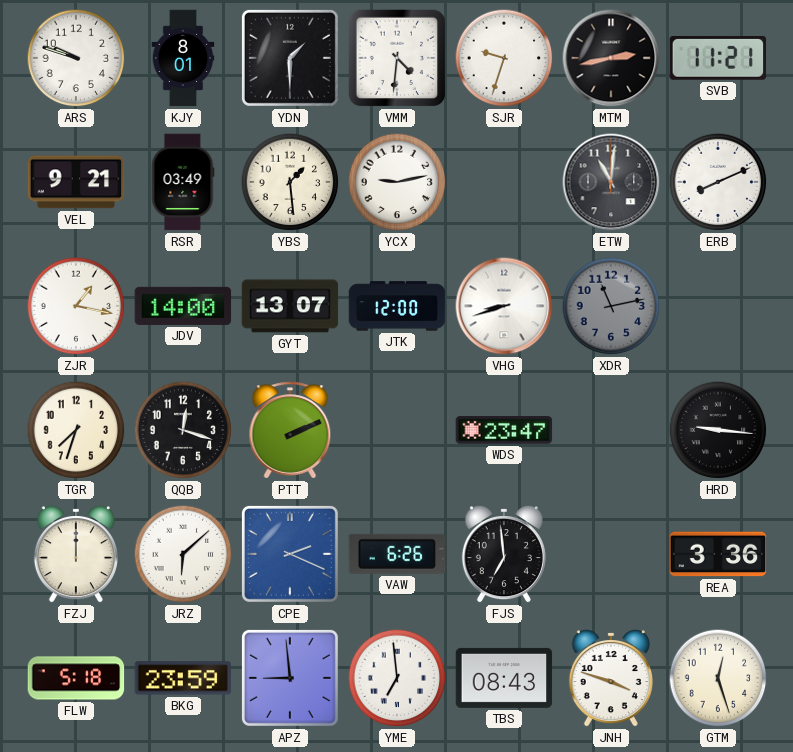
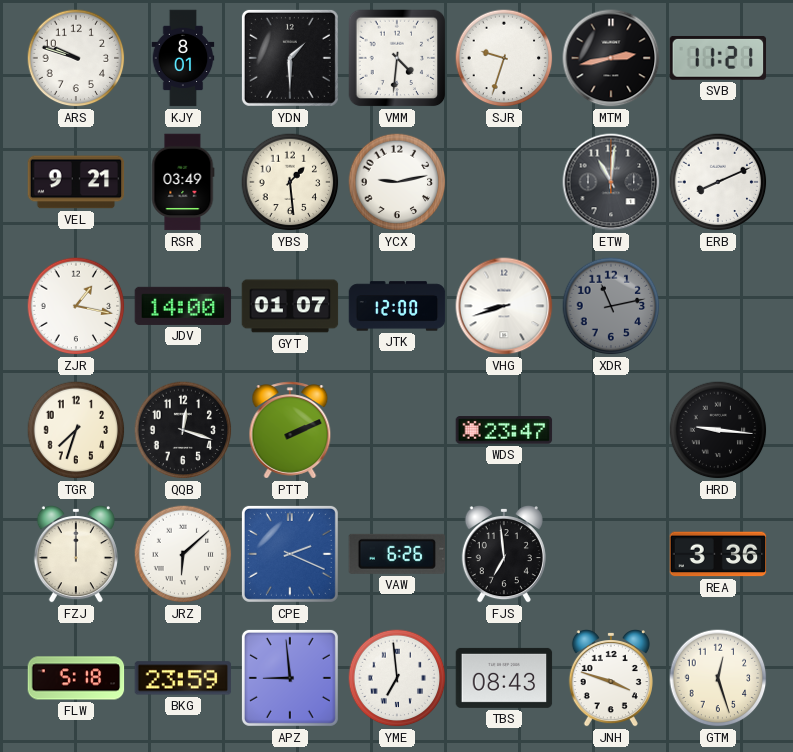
GYT: 13:07 -> 01:07
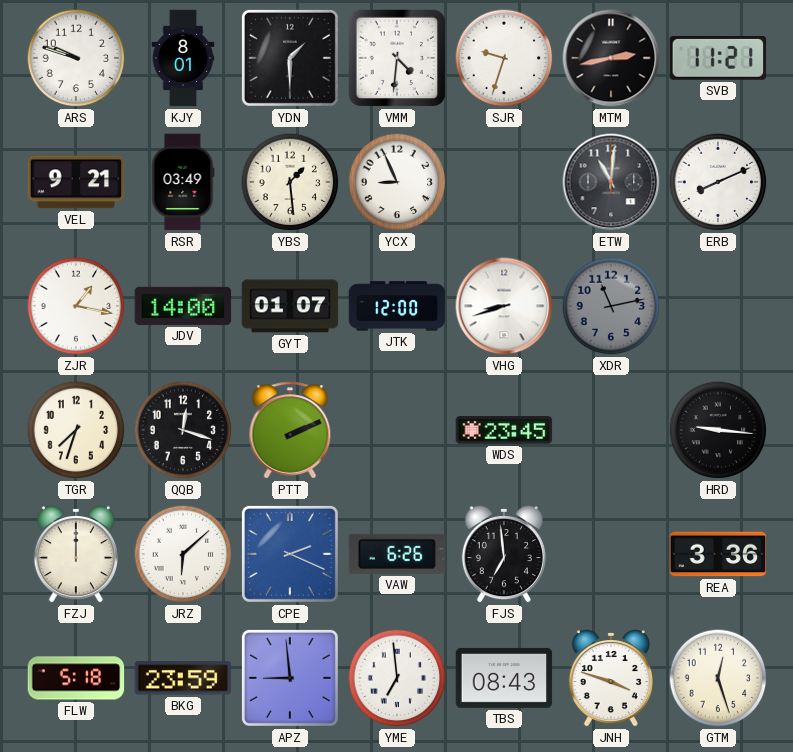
YCX: 9:13 -> 8:56
WDS: 23:47 -> 23:45
